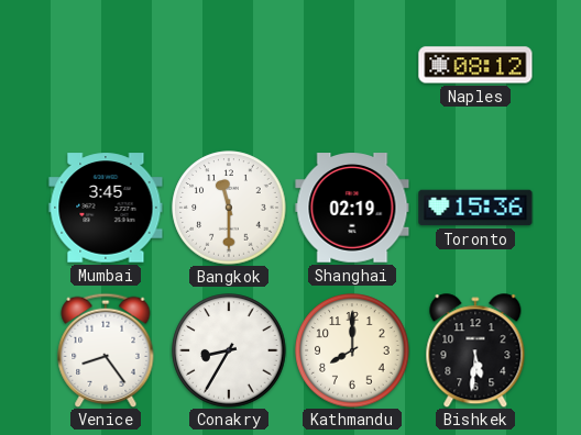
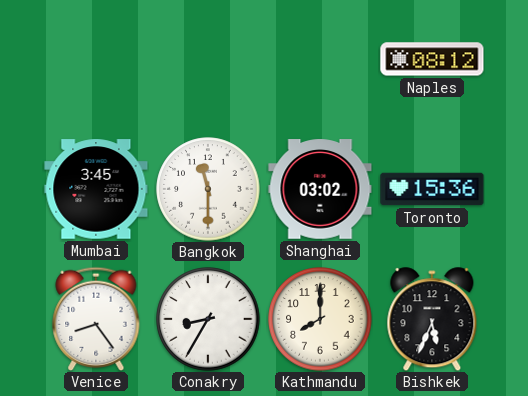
Shanghai: 02:19 -> 03:02
Bishkek: 5:31 -> 5:34
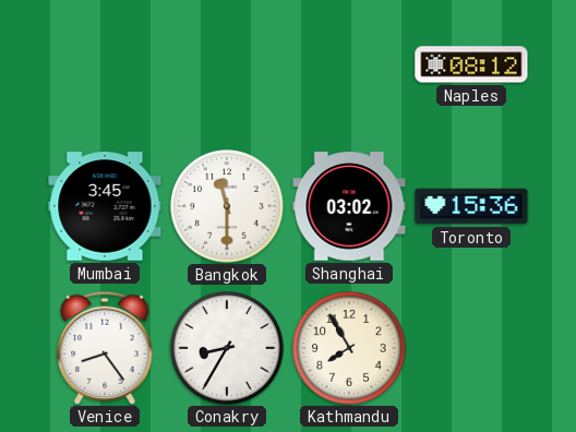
Kathmandu: 8:00 -> 7:55
Bishkek: 5:34 -> none
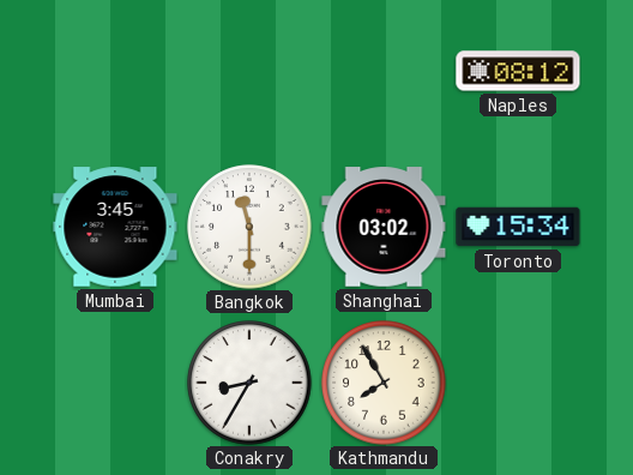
Toronto: 15:36 -> 15:34
Venice: 8:24 -> none
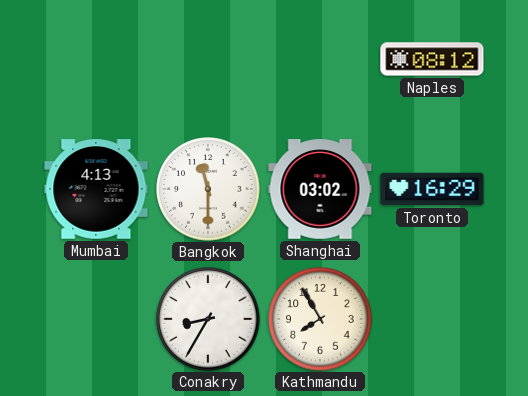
Mumbai: 3:45 -> 4:13
Toronto: 15:34 -> 16:29
